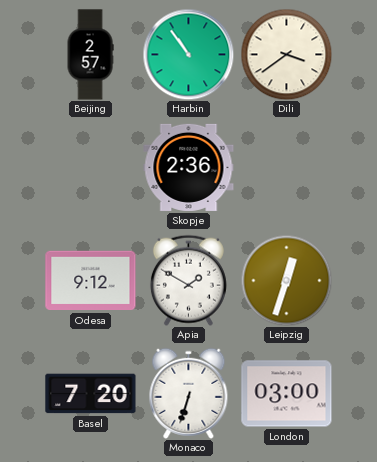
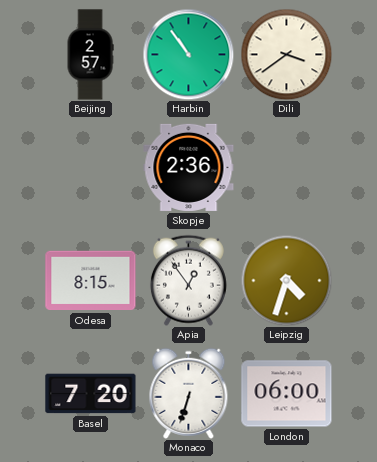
Odesa: 9:12 -> 8:15
Apia: 1:50 -> 12:54
Leipzig: 12:33 -> 4:33
London: 03:00 -> 06:00
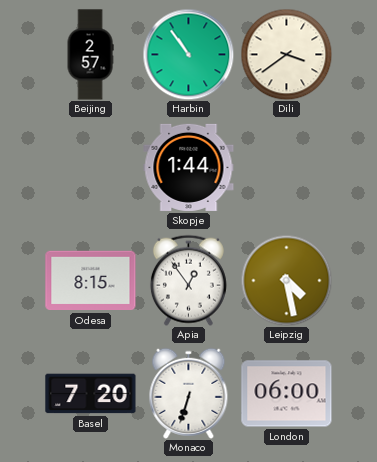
Skopje: 2:36 -> 1:44
Leipzig: 4:33 -> 4:28
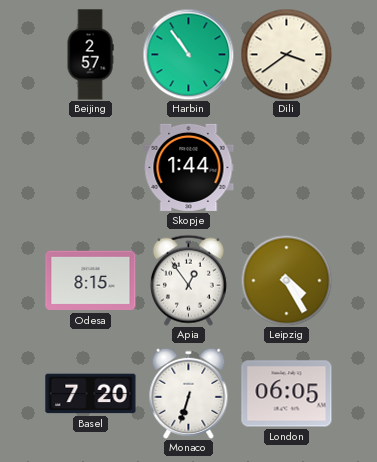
Leipzig: 4:28 -> 4:25
London: 06:00 -> 06:05
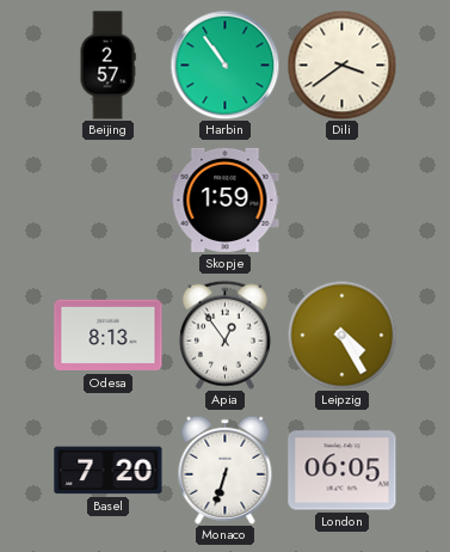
Skopje: 1:44 -> 1:59
Odesa: 8:15 -> 8:13
